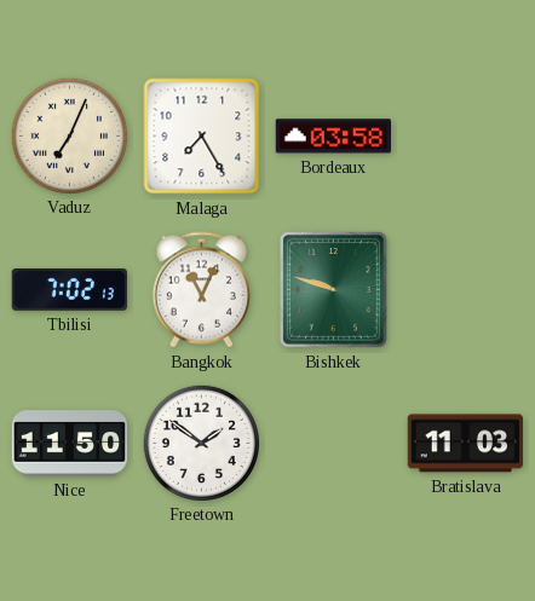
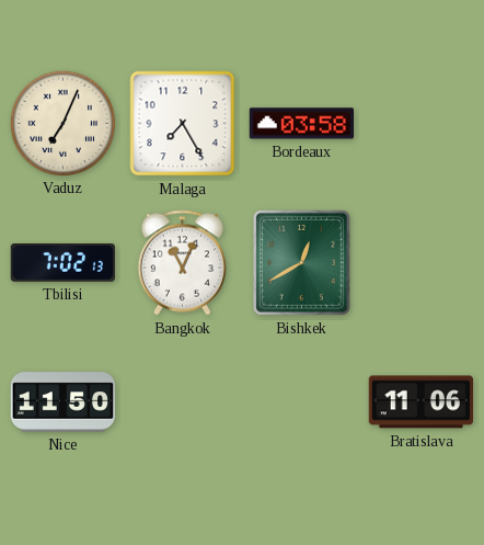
Bishkek: 9:48 -> 12:40
Freetown: 1:51 -> none
Bratislava: 11:03 -> 11:06
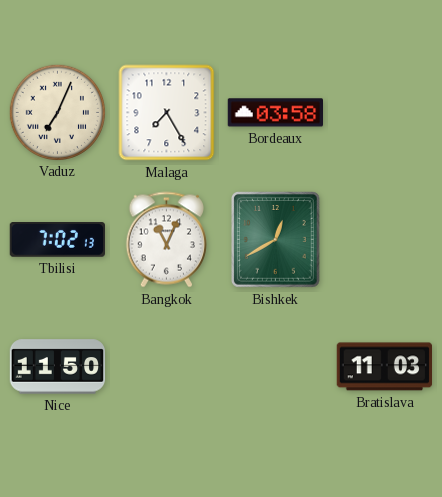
Bratislava: 11:06 -> 11:03
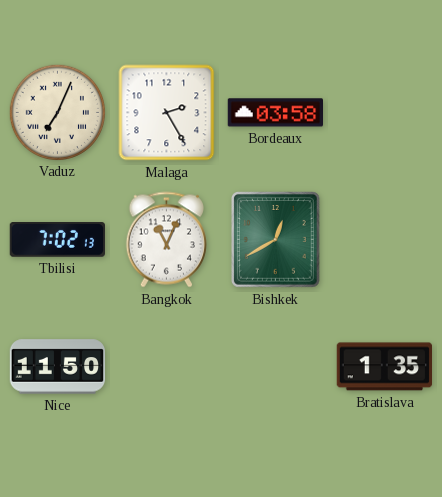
Malaga: 7:25 -> 2:25
Bratislava: 11:03 -> 1:35
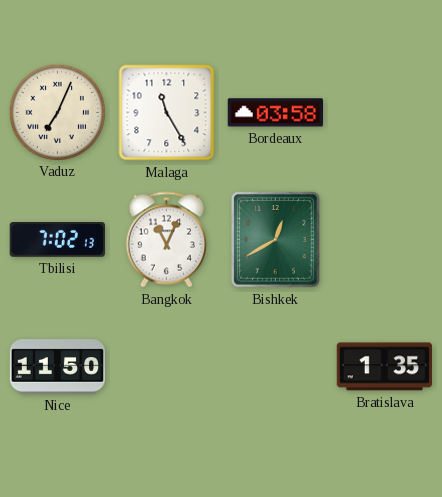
Malaga: 2:25 -> 11:25
